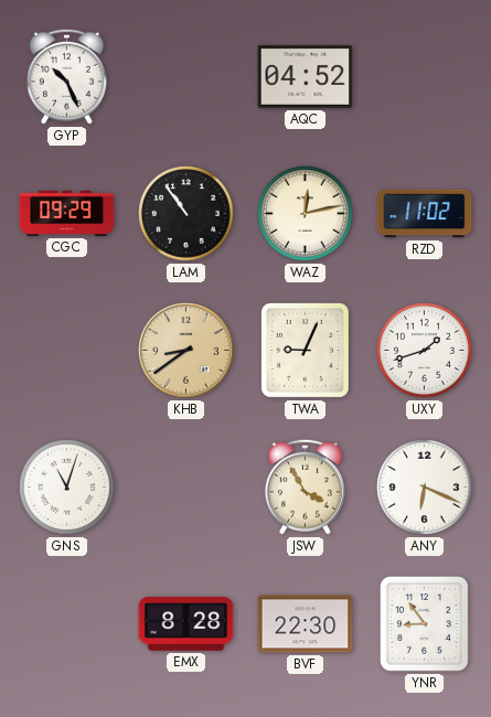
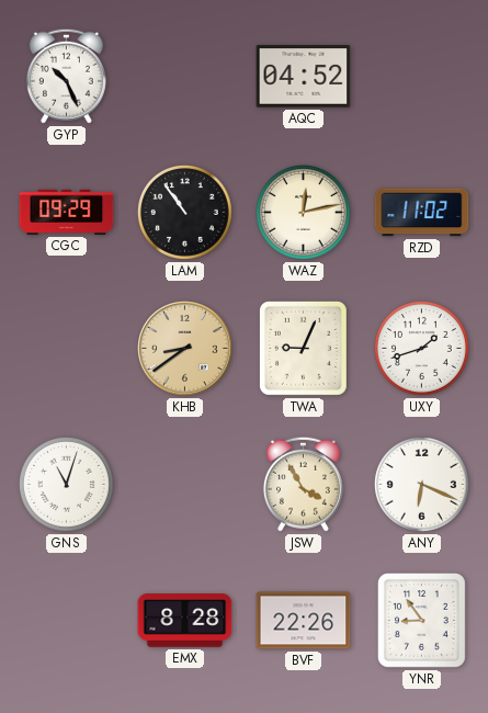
BVF: 22:30 -> 22:26
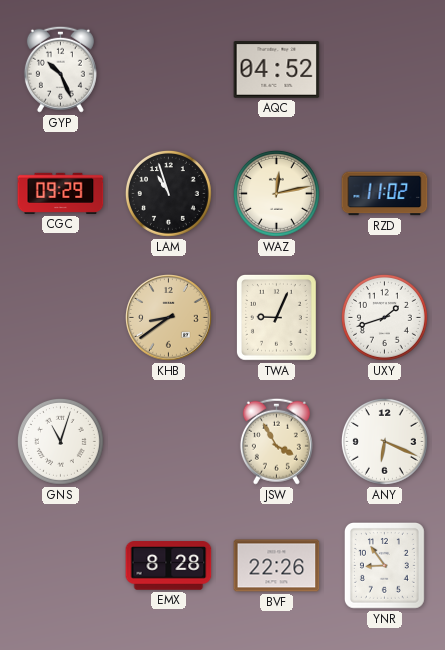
LAM: 10:54 -> 10:57
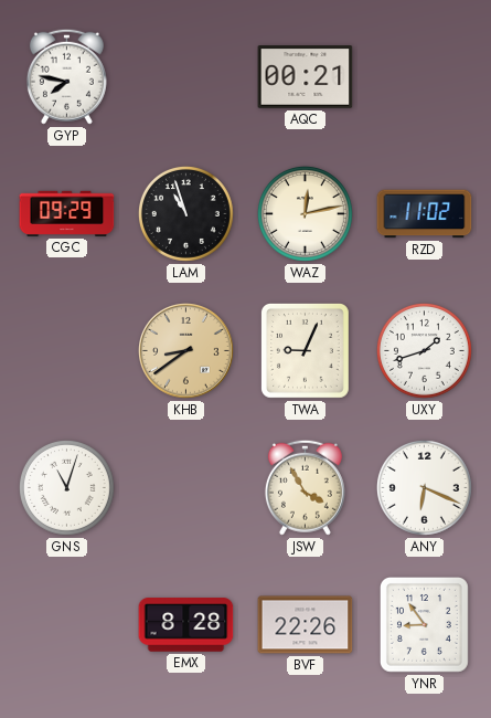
GYP: 10:26 -> 7:47
AQC: 04:52 -> 00:21
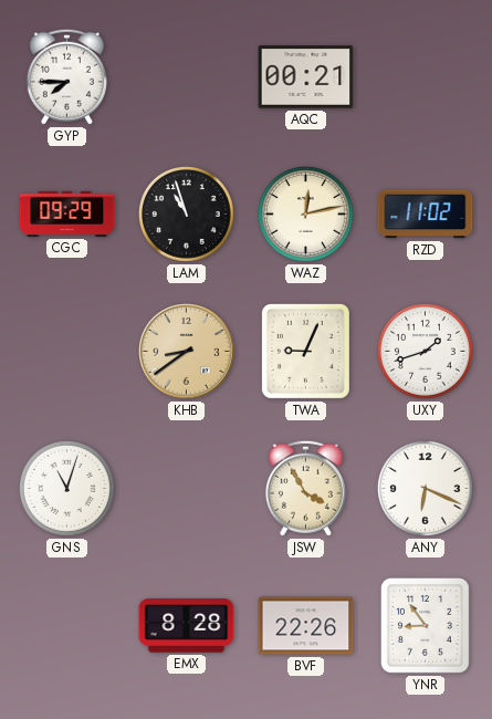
GYP: 7:47 -> 7:45
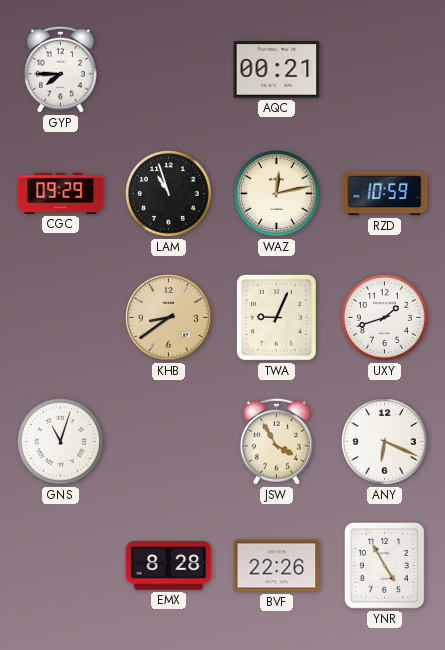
RZD: 11:02 -> 10:59
YNR: 8:54 -> 4:55
